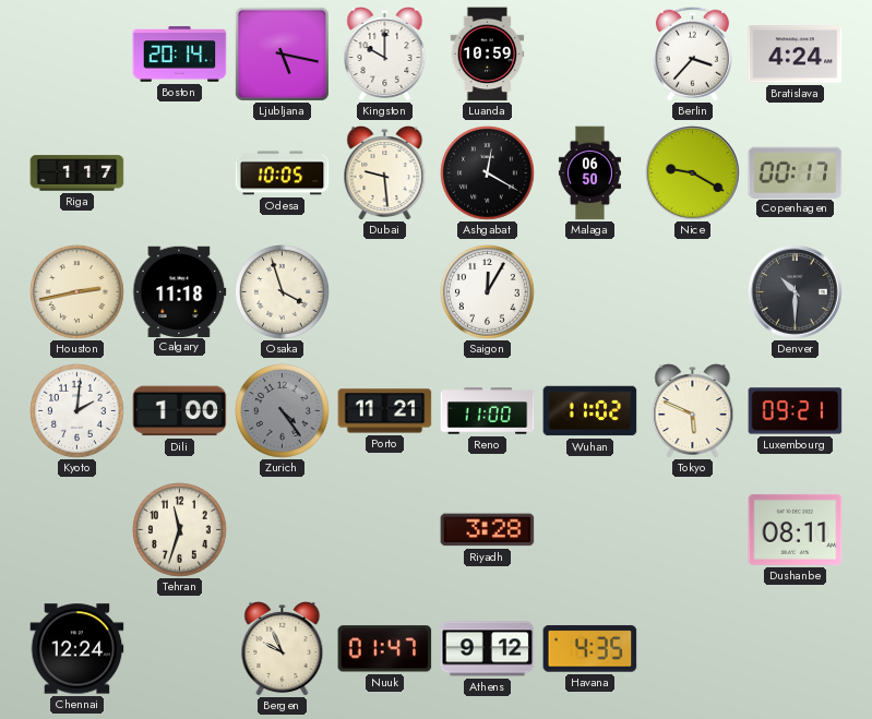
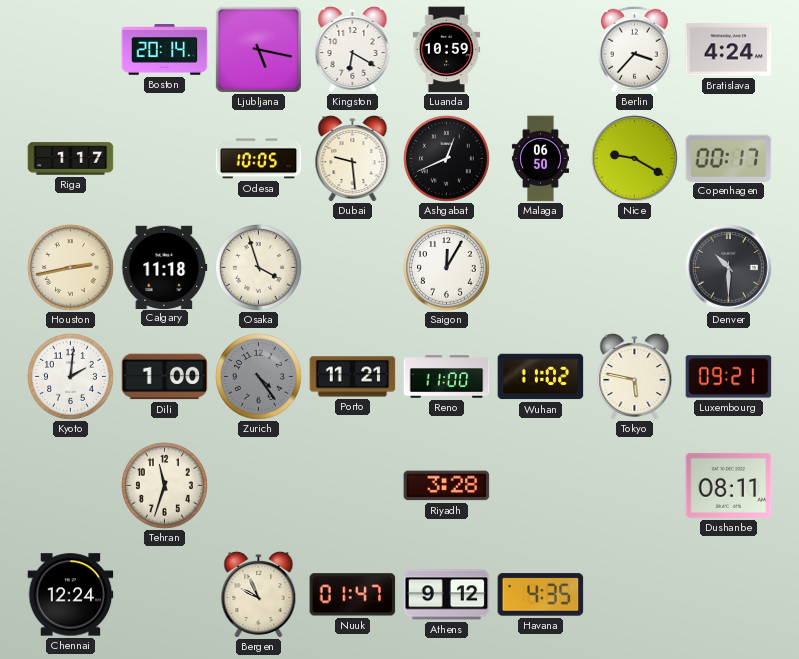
Kingston: 10:00 -> 6:20
Ashgabat: 12:20 -> 12:41
Tokyo: 5:49 -> 5:47
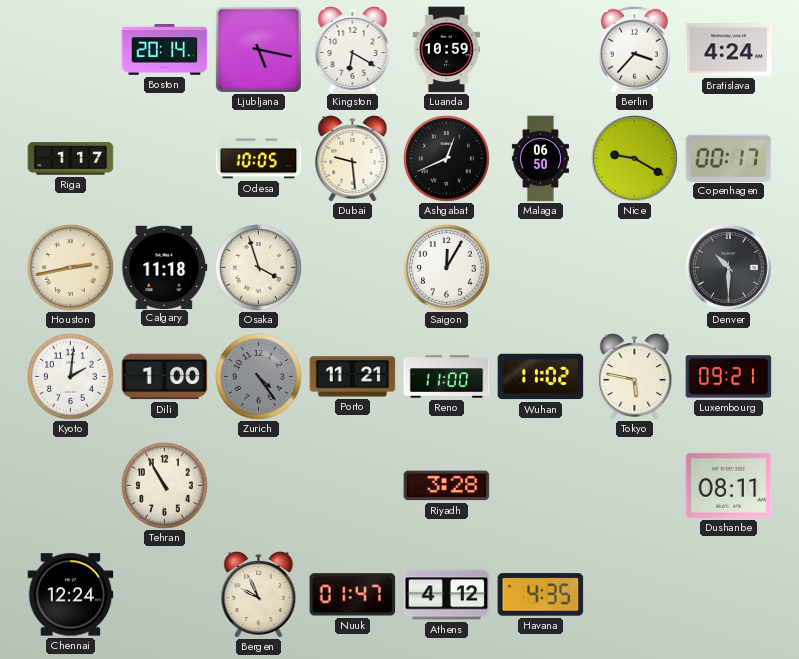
Tehran: 11:33 -> 10:55
Athens: 9:12 -> 4:12
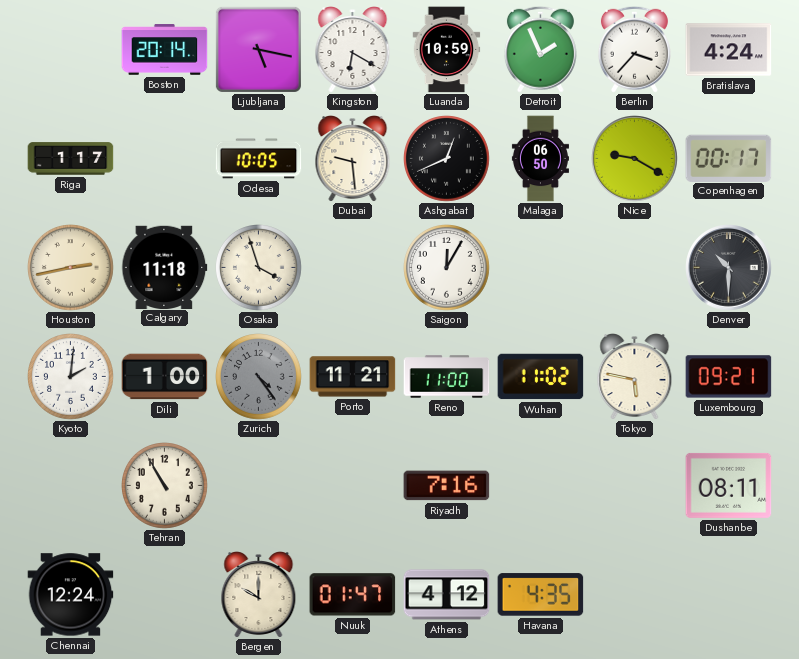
Detroit: none -> 1:56
Riyadh: 3:28 -> 7:16
Bergen: 9:56 -> 10:00
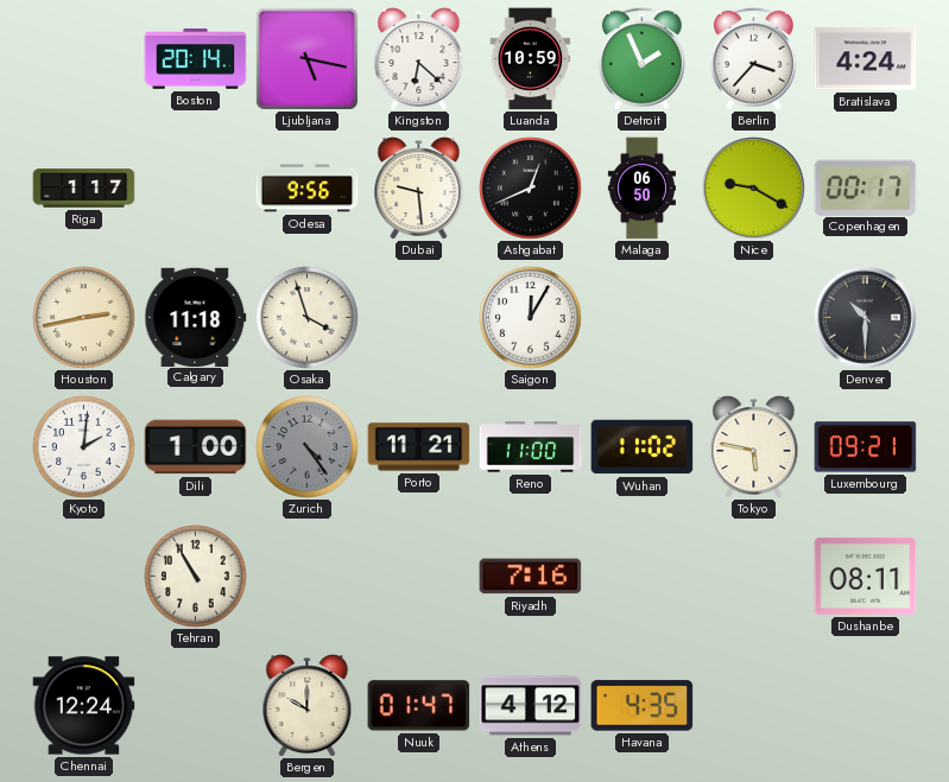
Kingston: 6:20 -> 6:22
Odesa: 10:05 -> 9:56
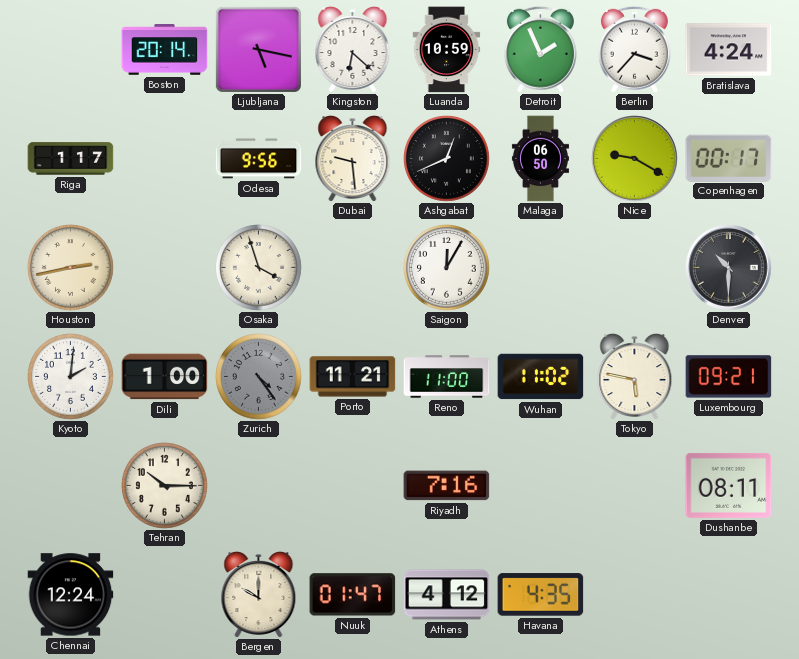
Calgary: 11:18 -> none
Tehran: 10:55 -> 10:15
